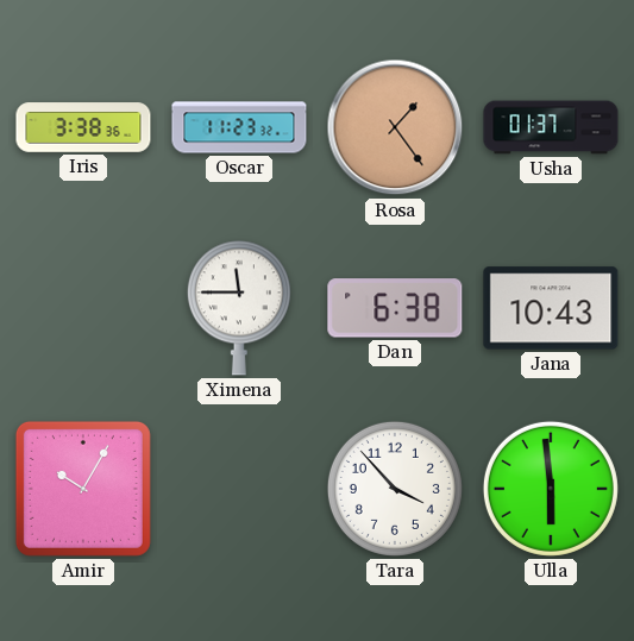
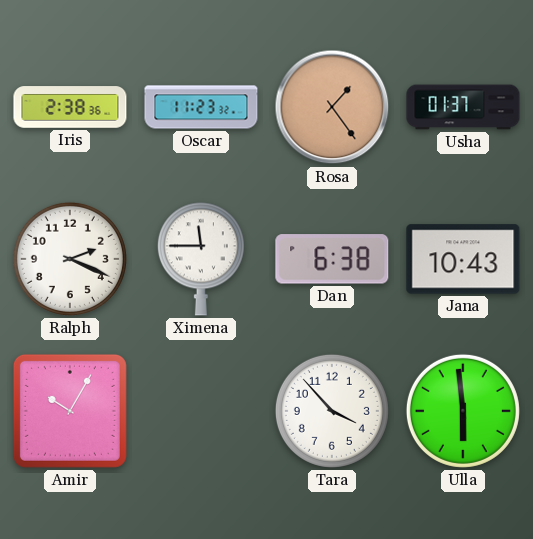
Iris: 3:38 -> 2:38
Ralph: none -> 2:19
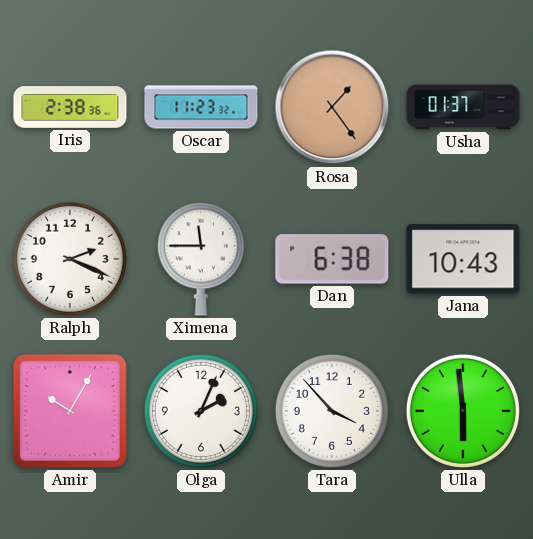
Olga: none -> 2:04
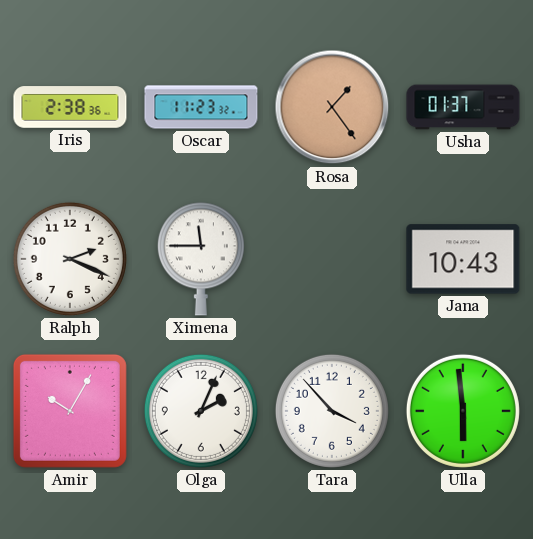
Dan: 6:38 -> none
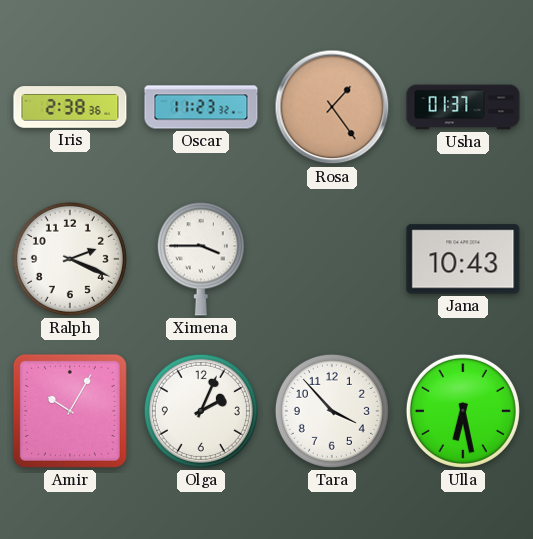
Ximena: 11:45 -> 3:45
Ulla: 5:59 -> 6:28
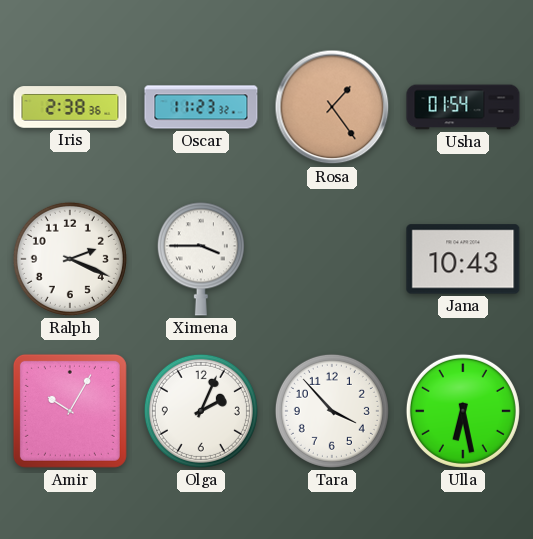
Usha: 01:37 -> 01:54
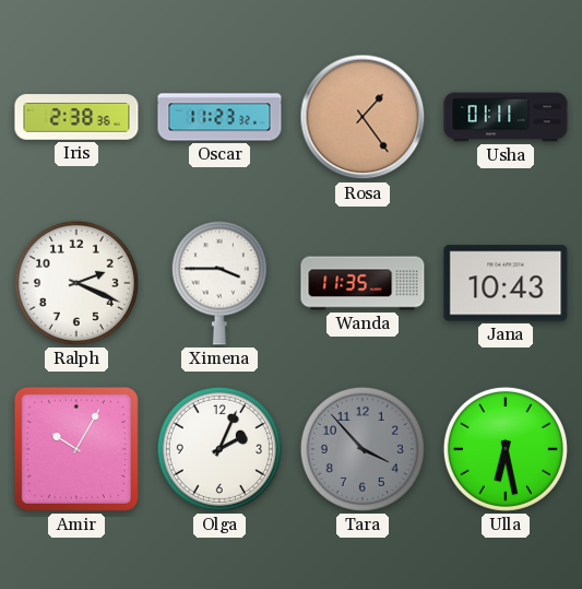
Usha: 01:54 -> 01:11
Wanda: none -> 11:35
Tara dial: white -> grey
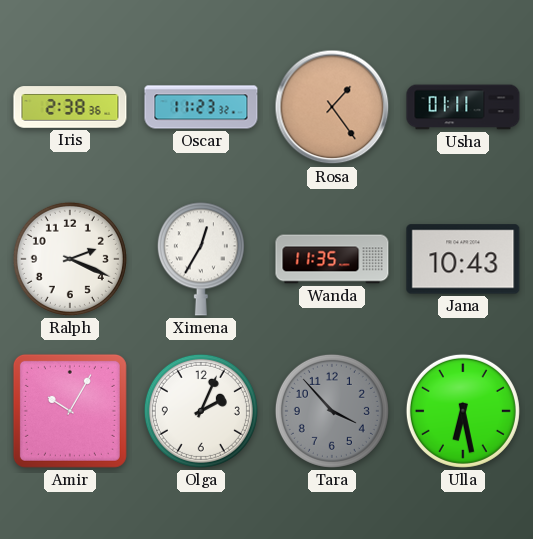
Ximena: 3:45 -> 12:35
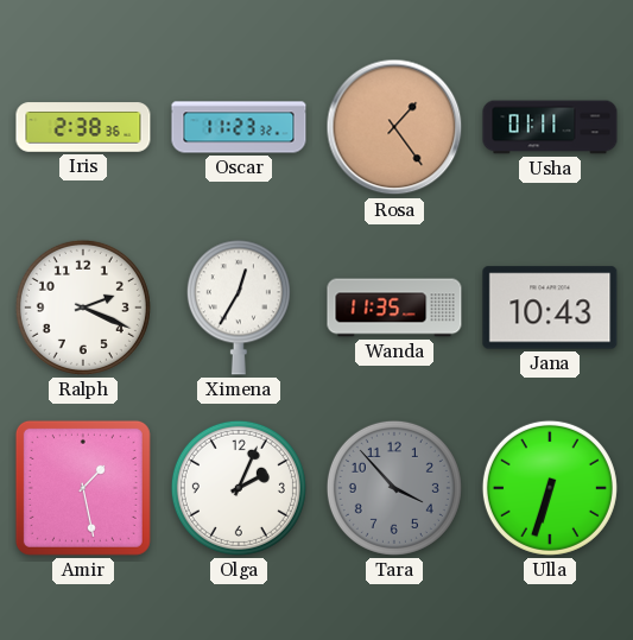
Amir: 10:05 -> 1:28
Ulla: 6:28 -> 6:33
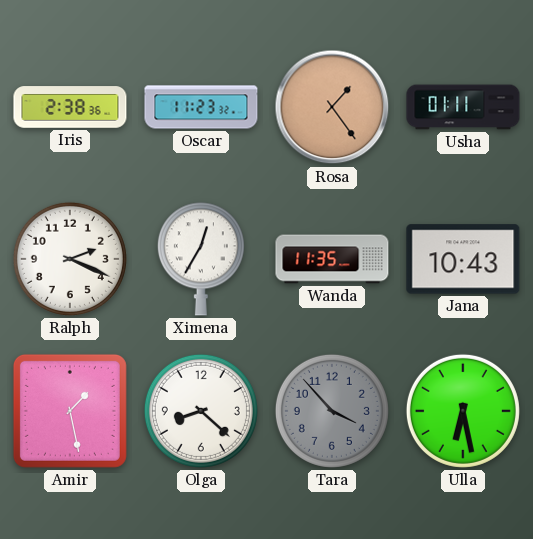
Olga: 2:04 -> 8:22
Ulla: 6:33 -> 6:28
